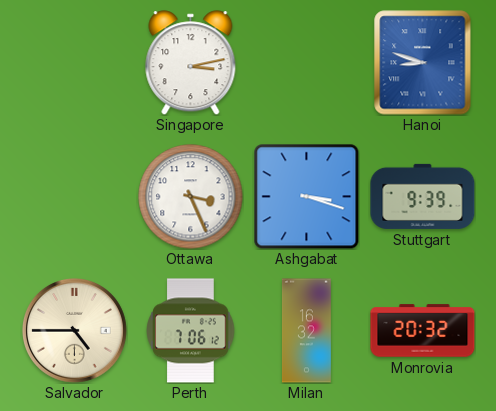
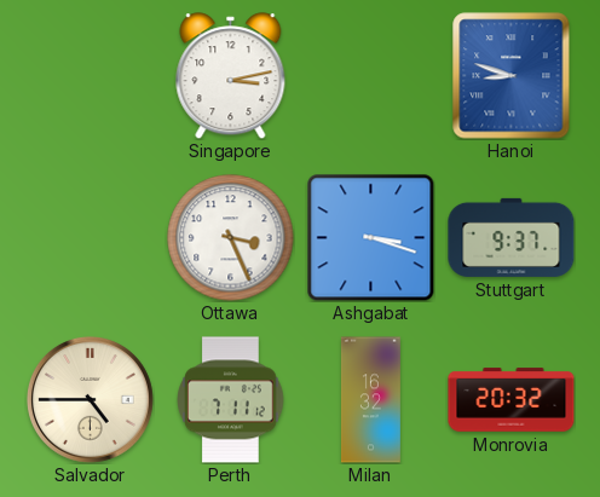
Stuttgart: 9:39 -> 9:37
Perth: 7:06 -> 7:11
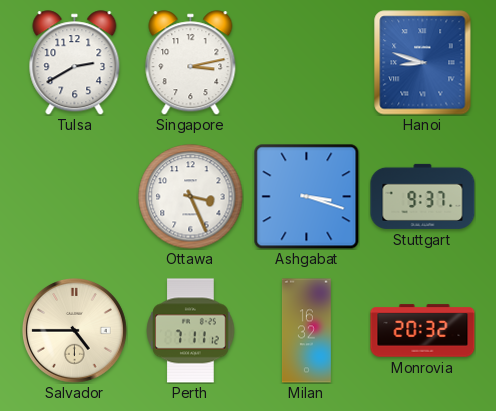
Tulsa: none -> 2:40
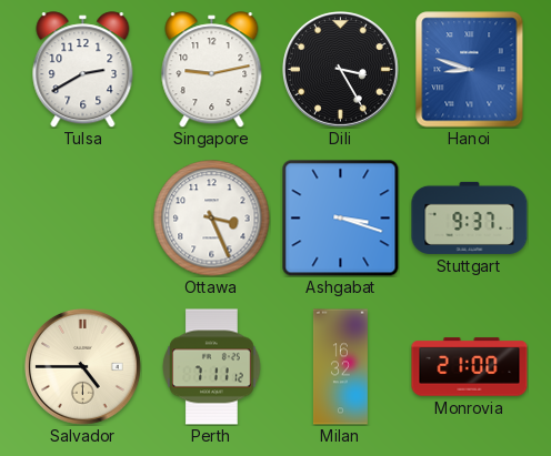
Singapore: 3:13 -> 9:13
Dili: none -> 3:25
Monrovia: 20:32 -> 21:00
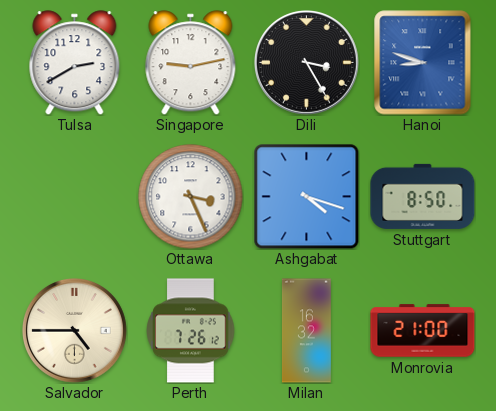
Ashgabat: 3:18 -> 4:18
Stuttgart: 9:37 -> 8:50
Perth: 7:11 -> 7:26
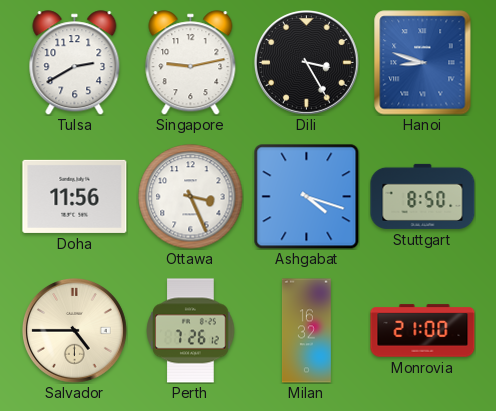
Doha: none -> 11:56
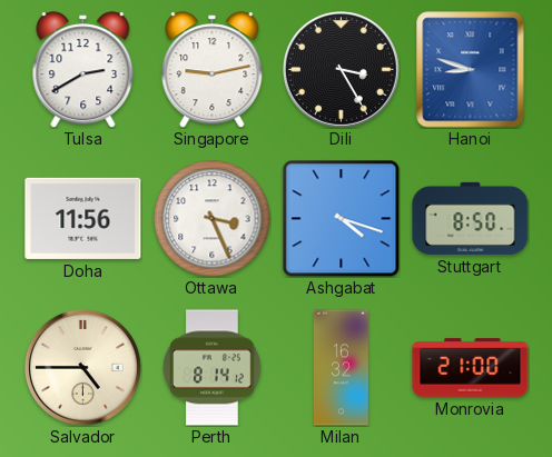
Perth: 7:26 -> 8:14
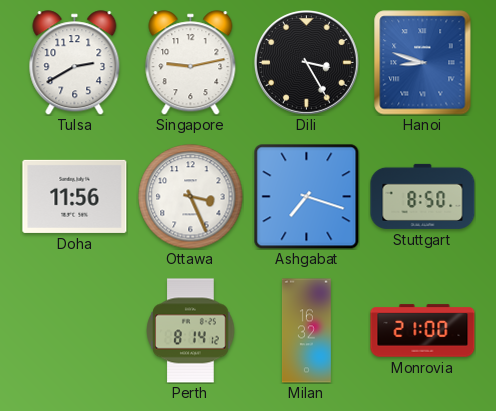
Ashgabat: 4:18 -> 7:18
Salvador: 4:45 -> none
